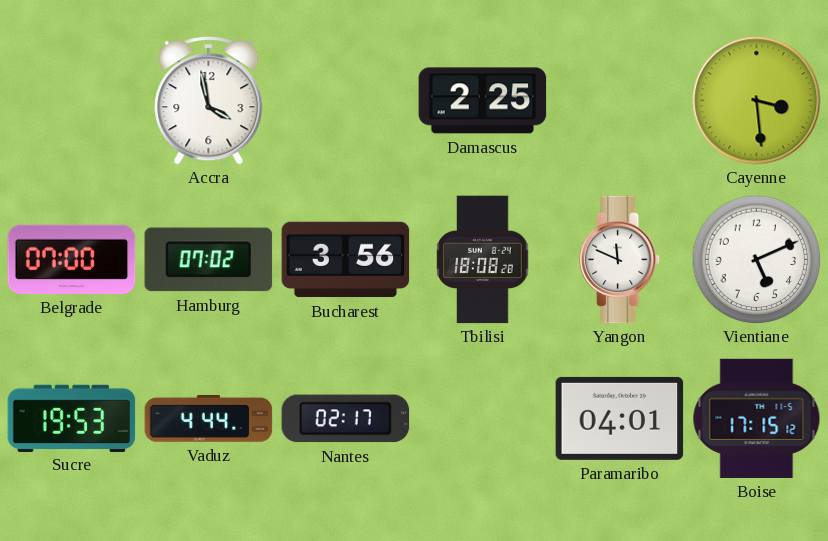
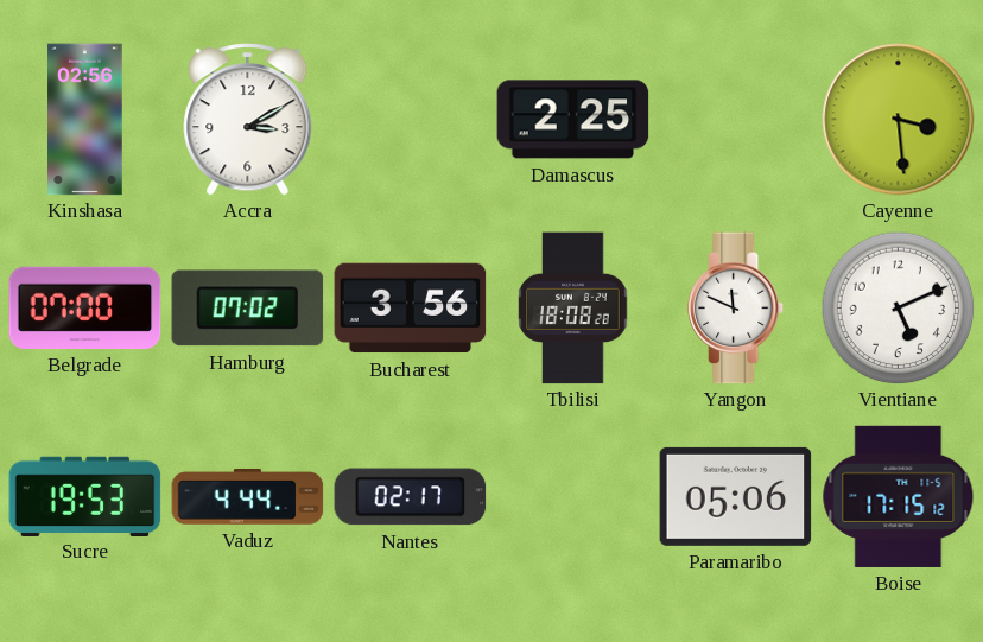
Kinshasa: none -> 02:56
Accra: 3:58 -> 3:10
Paramaribo: 04:01 -> 05:06
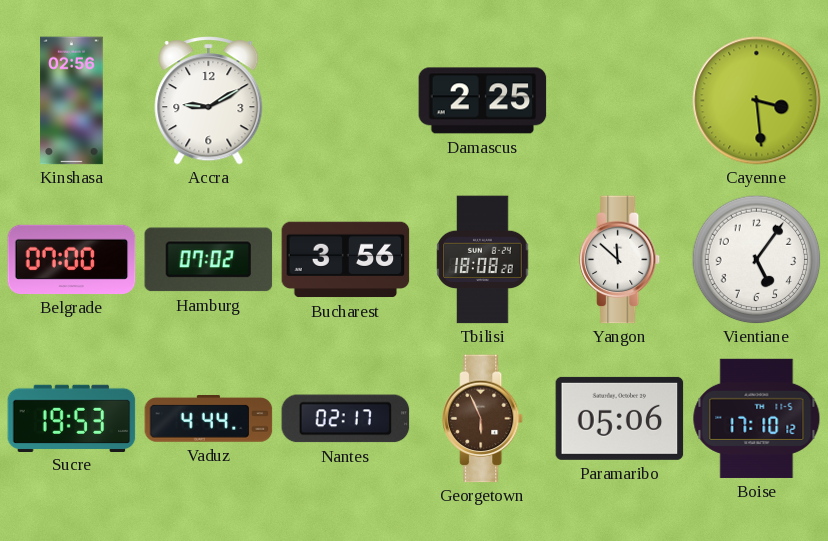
Accra: 3:10 -> 9:10
Yangon: 11:49 -> 11:52
Vientiane: 5:11 -> 5:06
Georgetown: none -> 5:56
Boise: 17:15 -> 17:10
